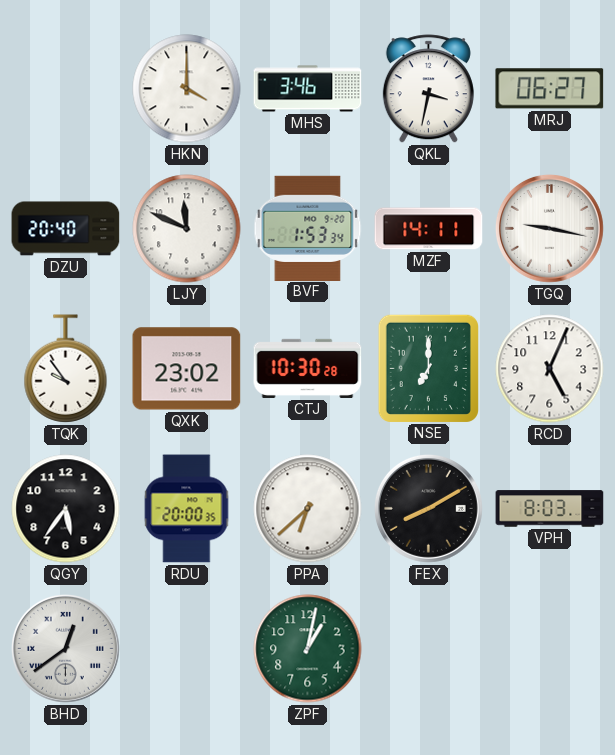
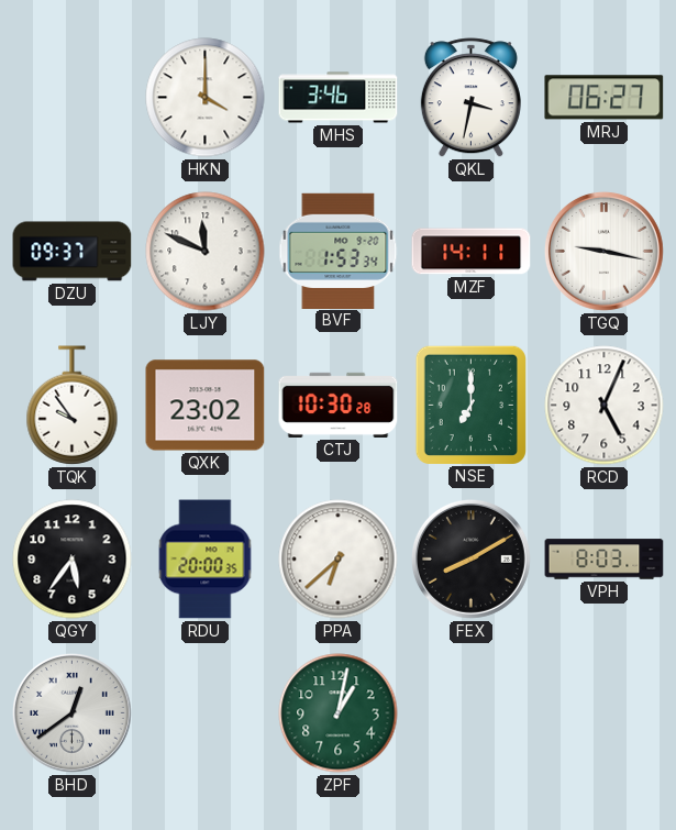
DZU: 20:40 -> 09:37
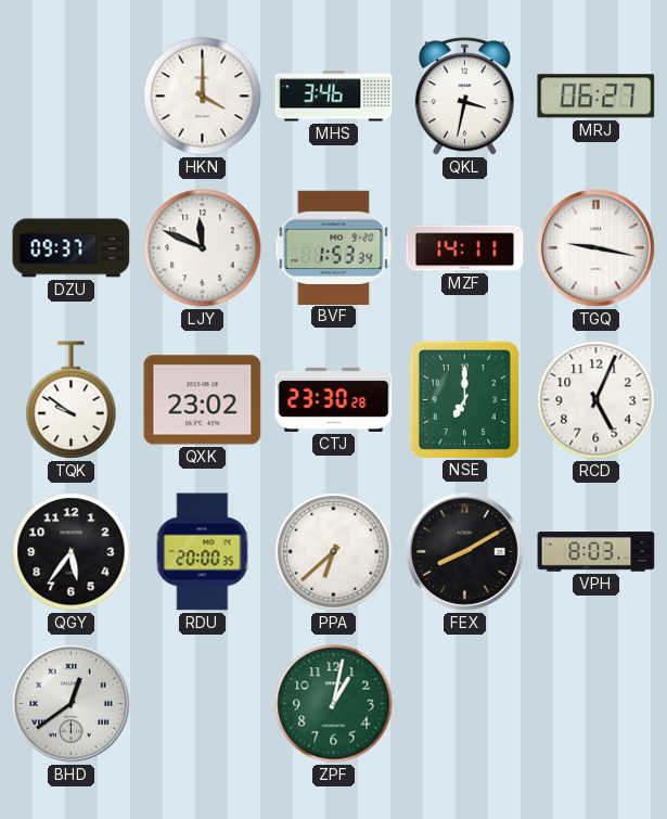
TQK: 9:54 -> 9:51
CTJ: 10:30 -> 23:30
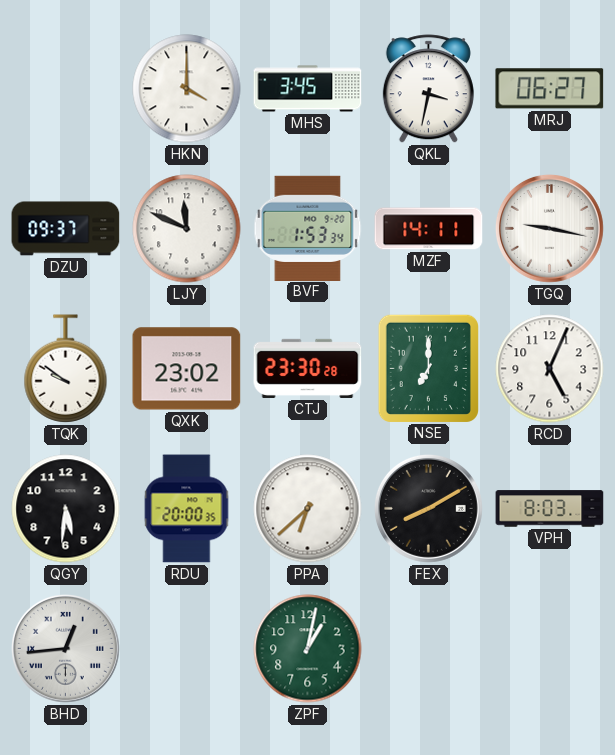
MHS: 3:46 -> 3:45
QGY: 5:36 -> 5:31
BHD: 12:39 -> 12:44
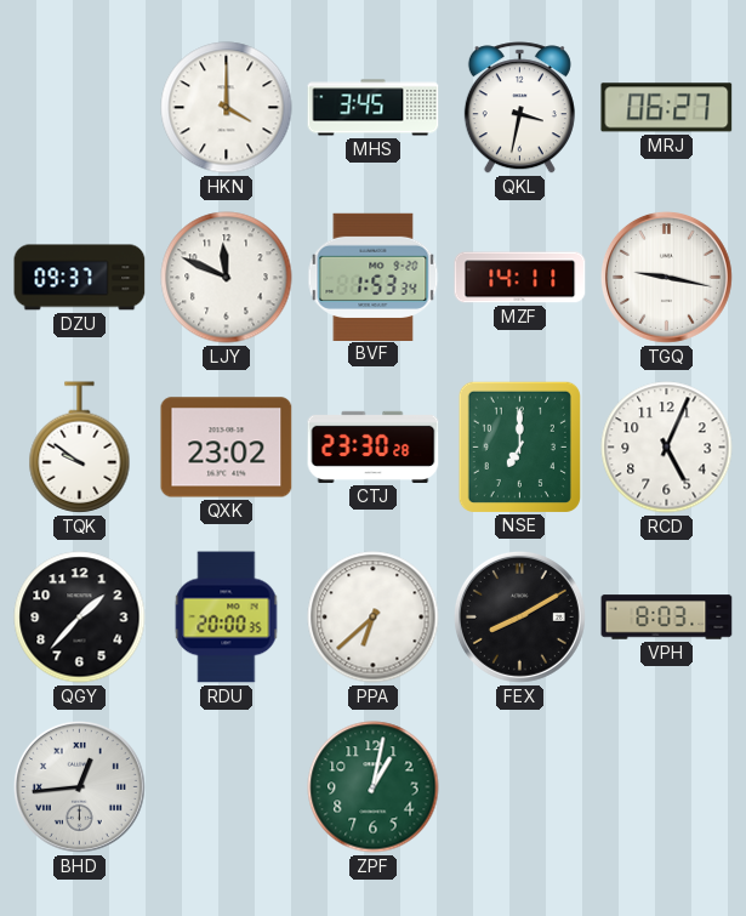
QGY: 5:31 -> 1:37
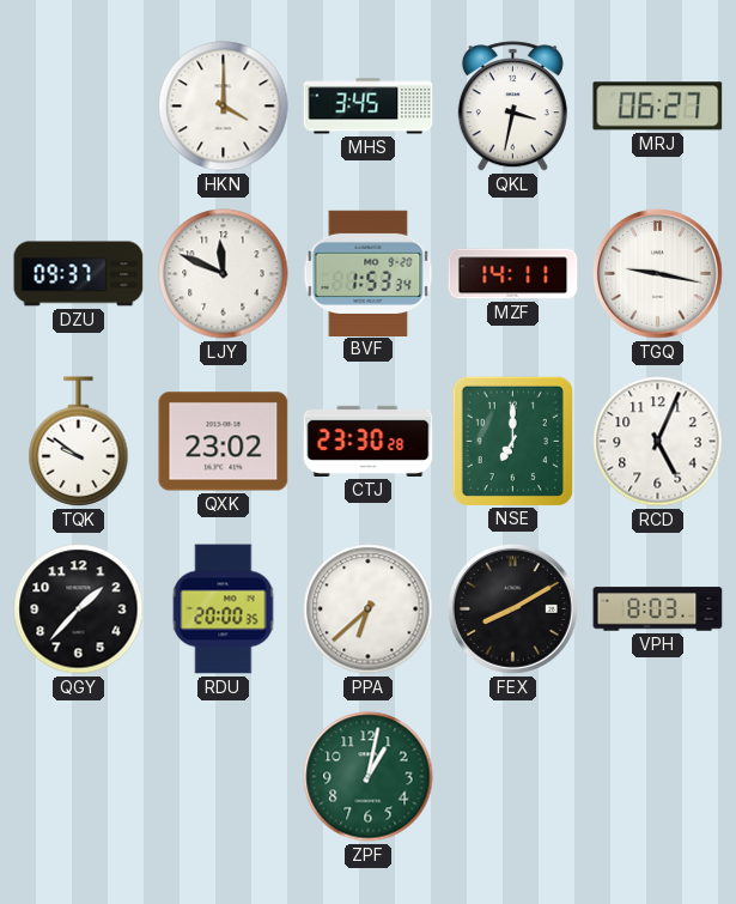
BHD: 12:44 -> none
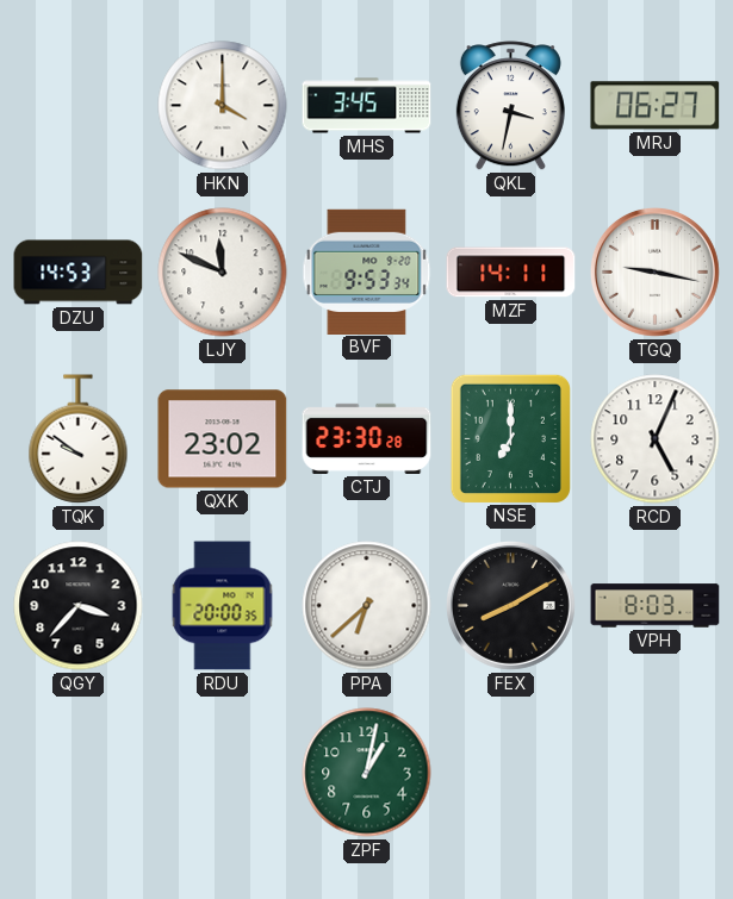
DZU: 09:37 -> 14:53
BVF: 1:53 -> 9:53
QGY: 1:37 -> 3:37
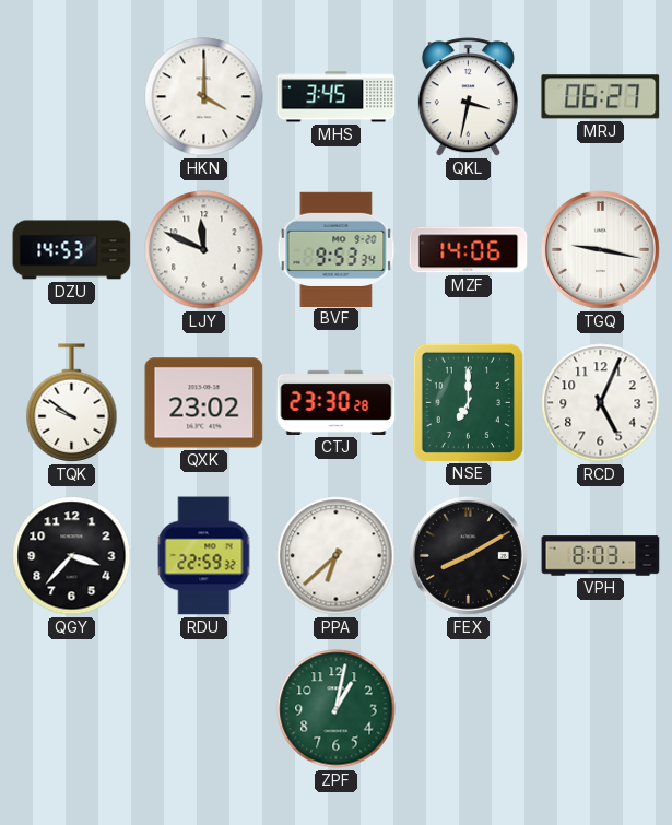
MZF: 14:11 -> 14:06
RDU: 20:00 -> 22:59
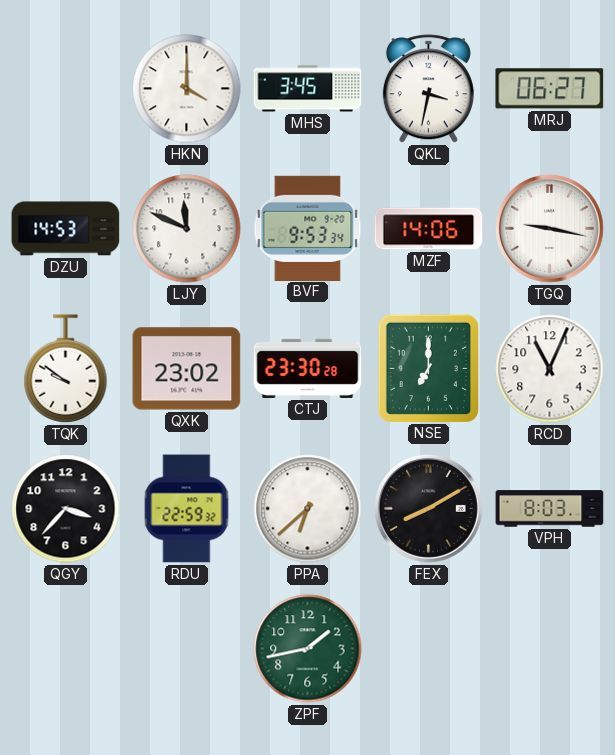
RCD: 5:04 -> 11:04
ZPF: 1:02 -> 1:43
